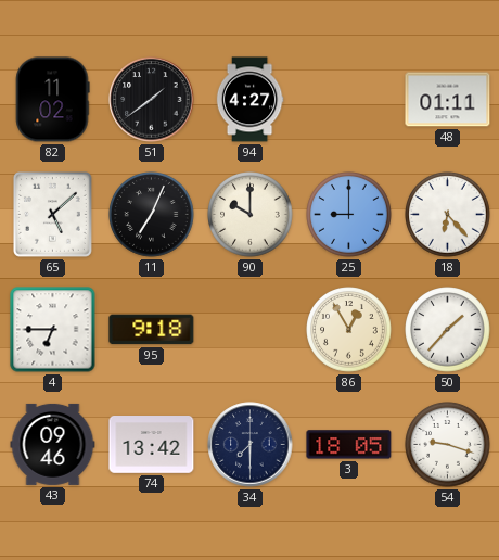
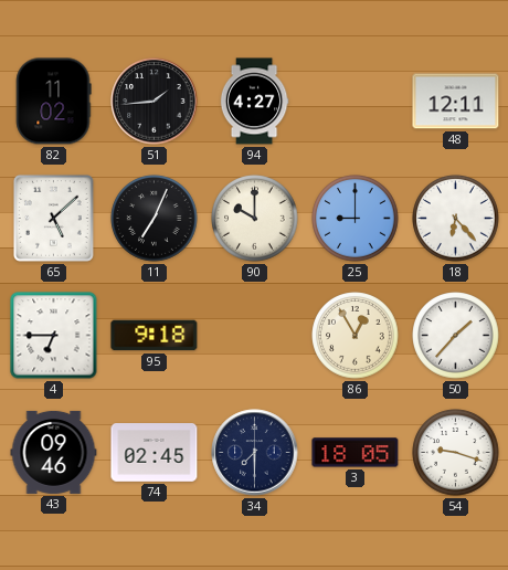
51: 1:39 -> 1:44
48: 01:11 -> 12:11
74: 13:42 -> 02:45
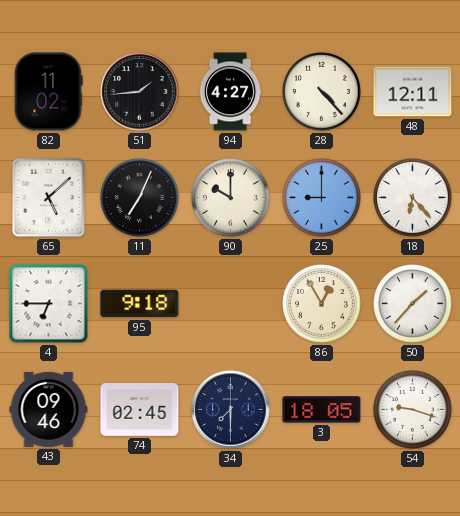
28: none -> 4:23
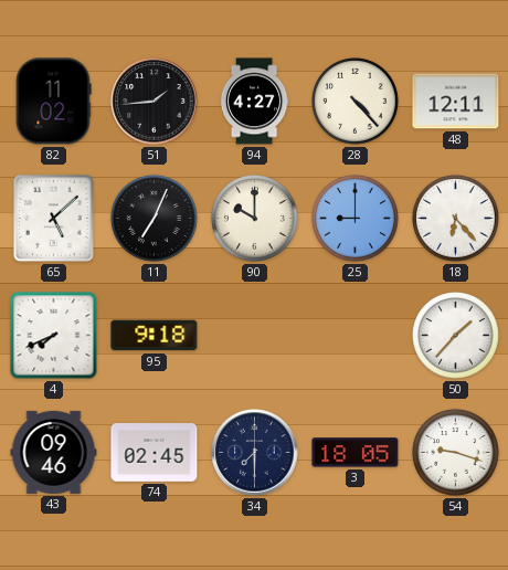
4: 6:45 -> 7:41
86: 12:55 -> none
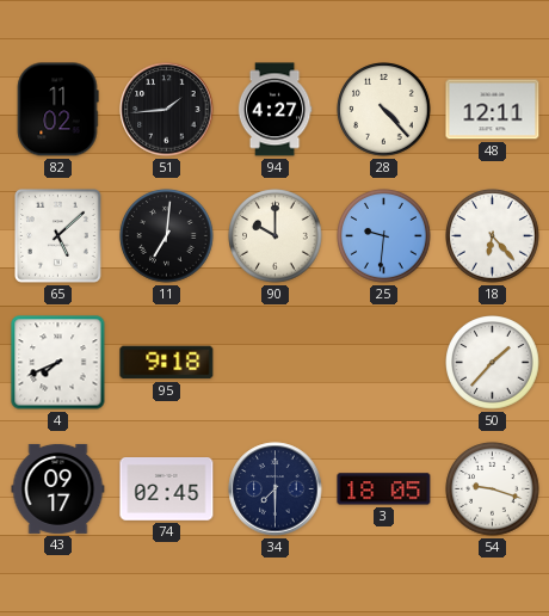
11: 7:04 -> 7:01
25: 9:00 -> 9:31
43: 09:46 -> 09:17
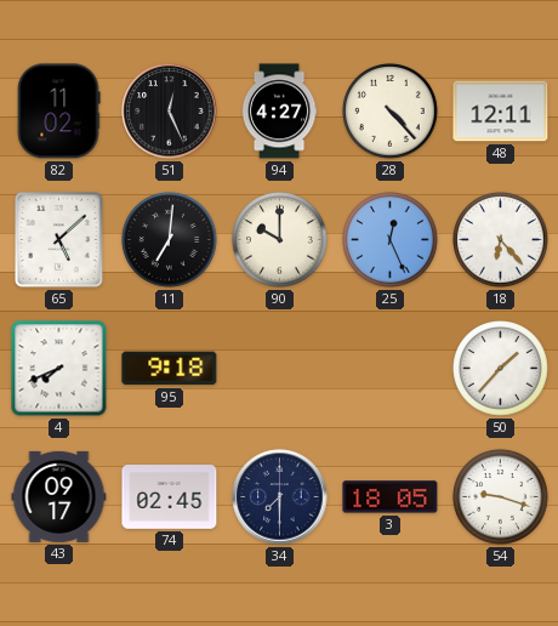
51: 1:44 -> 12:26
25: 9:31 -> 12:26
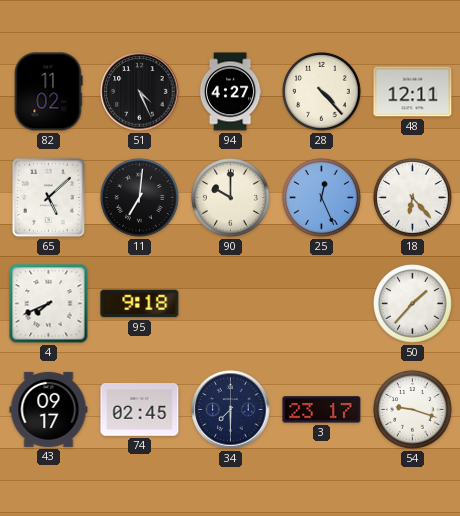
51: 12:26 -> 4:26
3: 18:05 -> 23:17
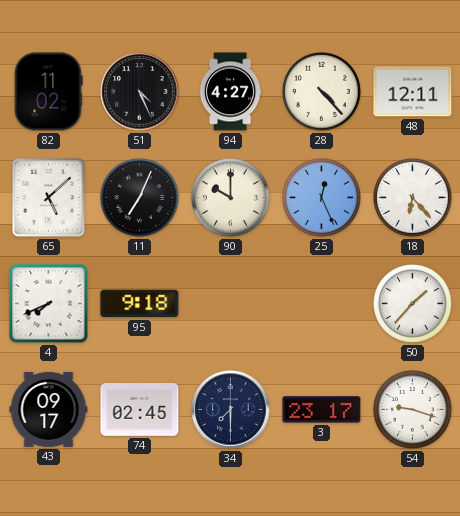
11: 7:01 -> 7:04
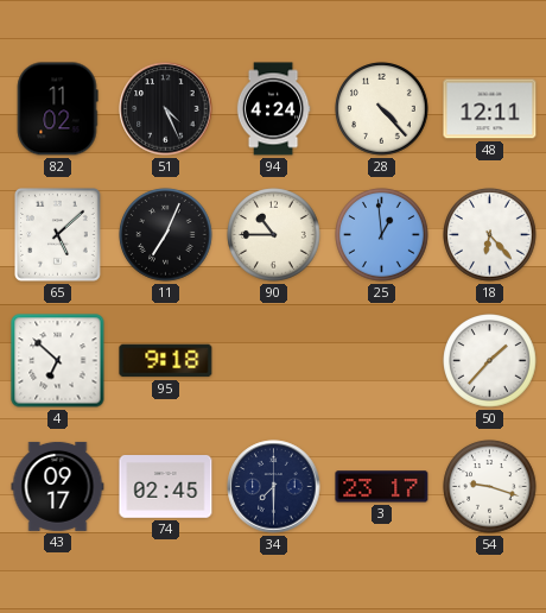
94: 4:27 -> 4:24
90: 10:00 -> 10:45
25: 12:26 -> 12:59
4: 7:41 -> 6:52
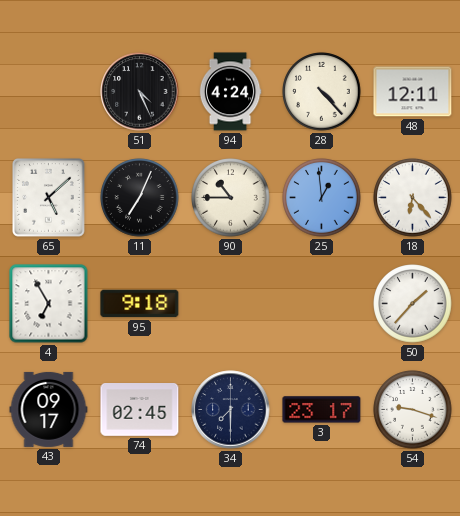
82: 11:02 -> none
4: 6:52 -> 6:55
